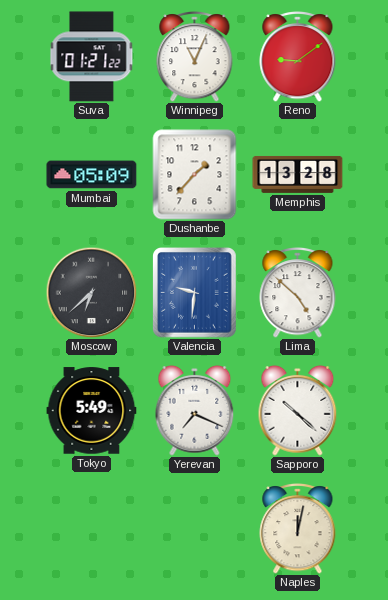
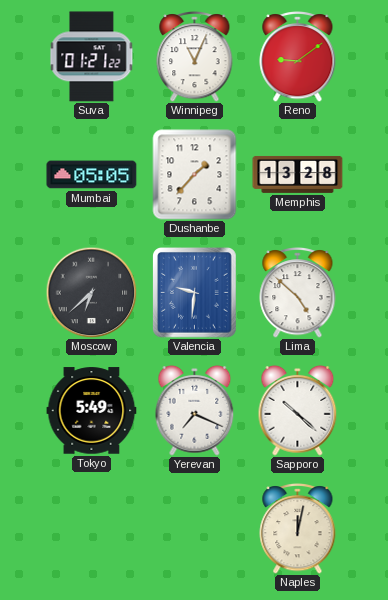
Mumbai: 05:09 -> 05:05
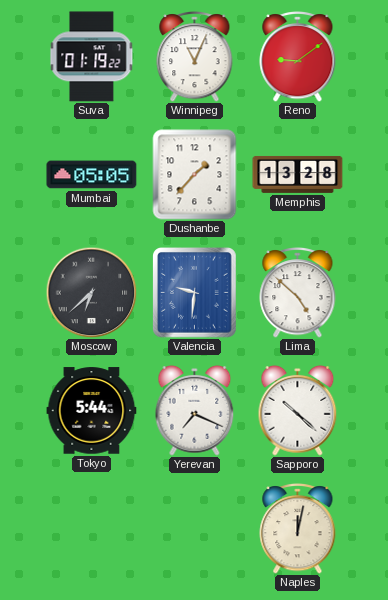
Suva: 01:21 -> 01:19
Tokyo: 5:49 -> 5:44
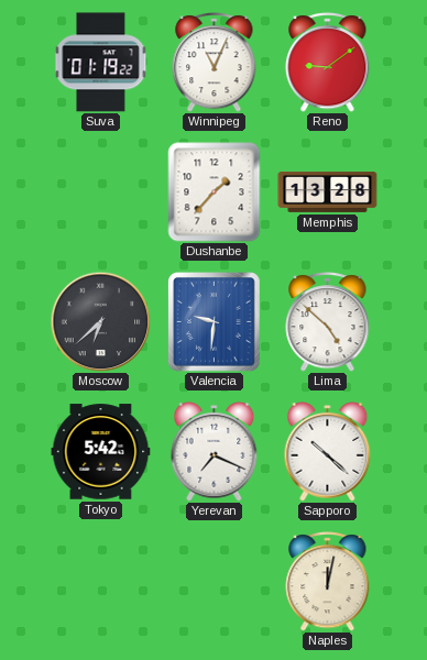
Mumbai: 05:05 -> none
Tokyo: 5:44 -> 5:42
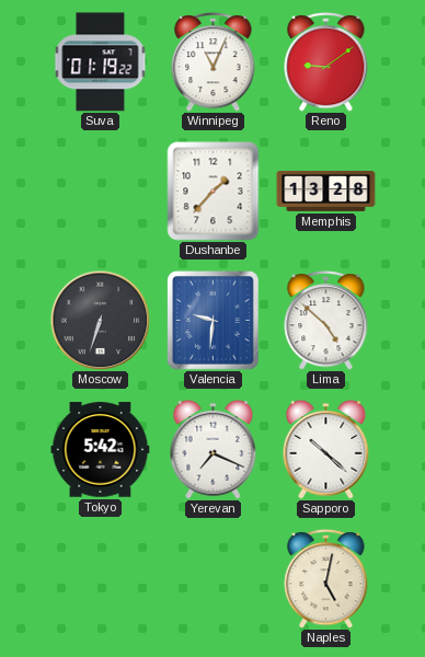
Moscow: 6:38 -> 6:33
Naples: 12:02 -> 5:02
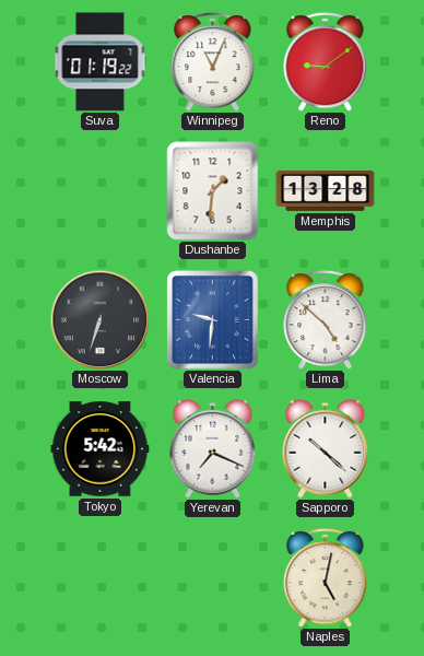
Dushanbe: 1:37 -> 1:31
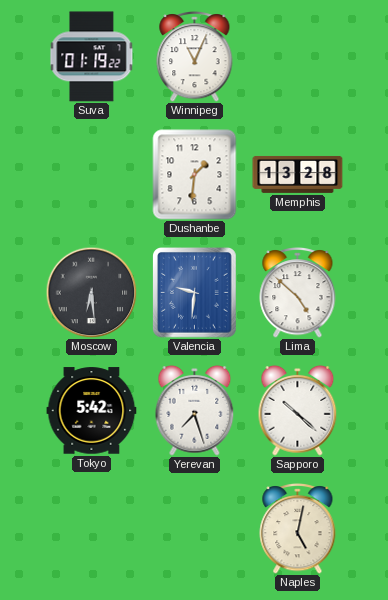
Reno: 9:09 -> none
Moscow: 6:33 -> 6:29
Yerevan: 7:19 -> 7:27
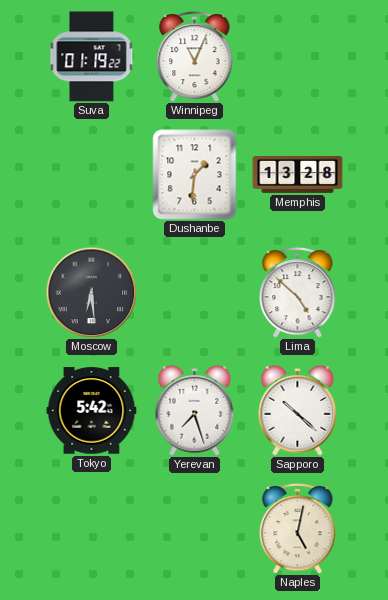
Valencia: 9:31 -> none
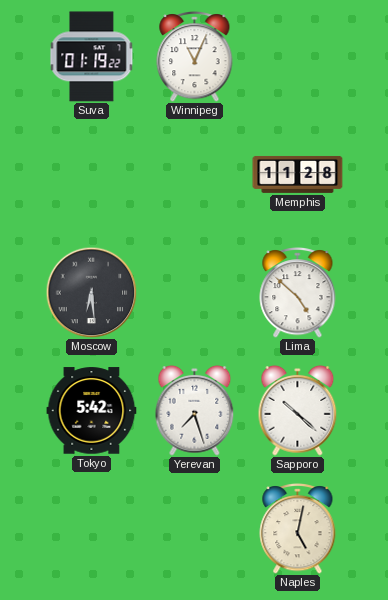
Dushanbe: 1:31 -> none
Memphis: 13:28 -> 11:28
